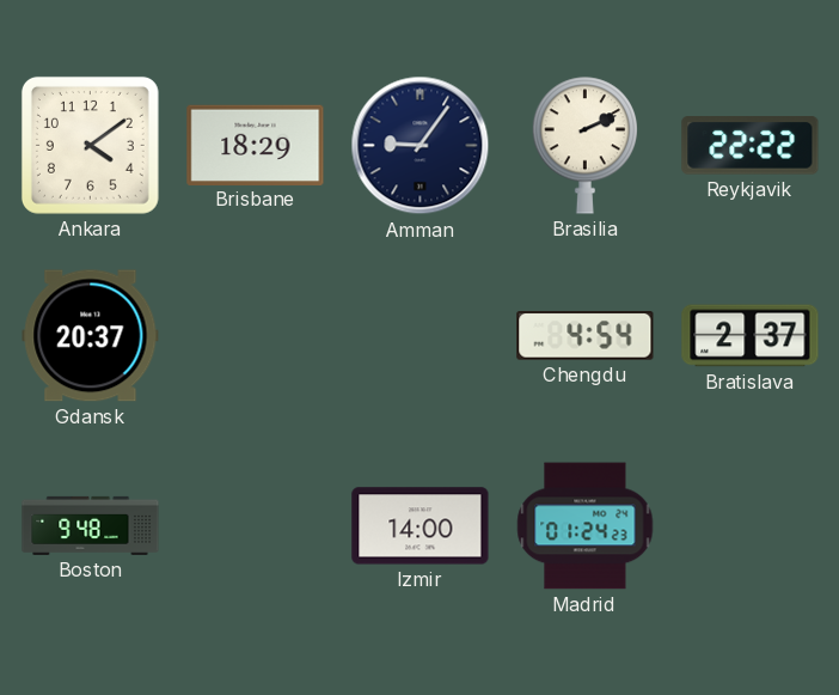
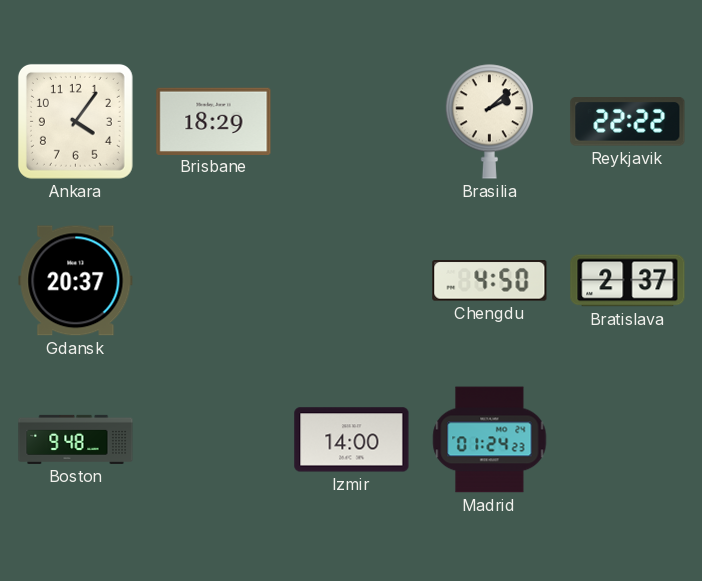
Ankara: 4:09 -> 4:06
Amman: 9:06 -> none
Brasilia: 2:11 -> 2:08
Chengdu: 4:54 -> 4:50
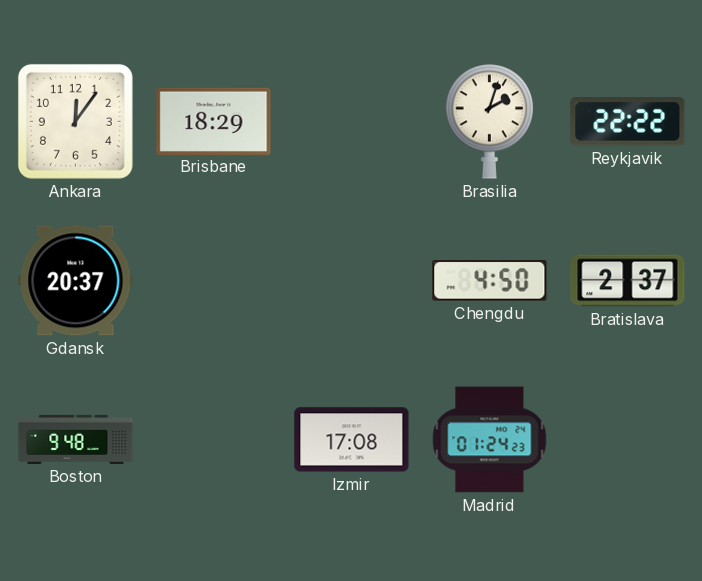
Ankara: 4:06 -> 12:06
Brasilia: 2:08 -> 2:03
Izmir: 14:00 -> 17:08
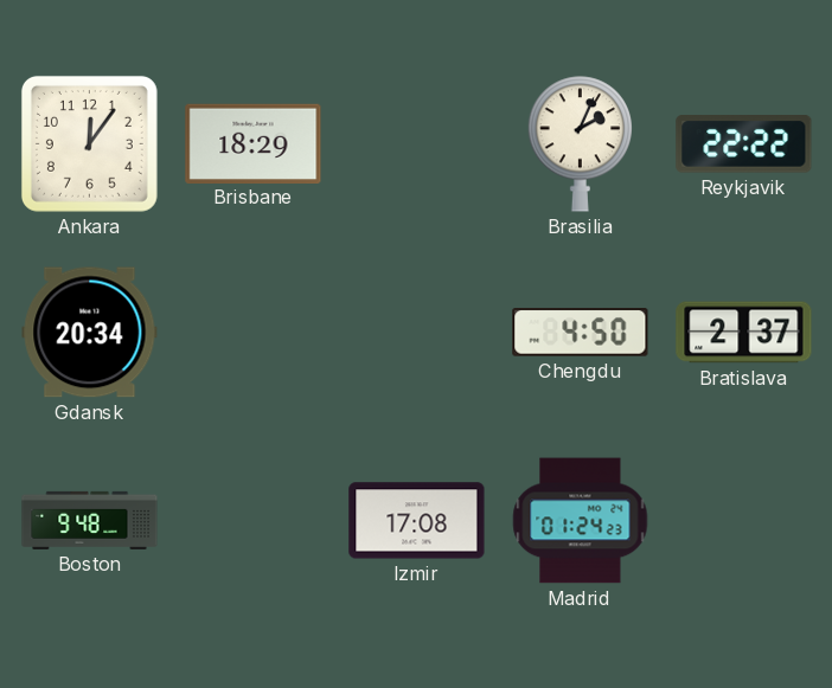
Brasilia: 2:03 -> 2:04
Gdansk: 20:37 -> 20:34
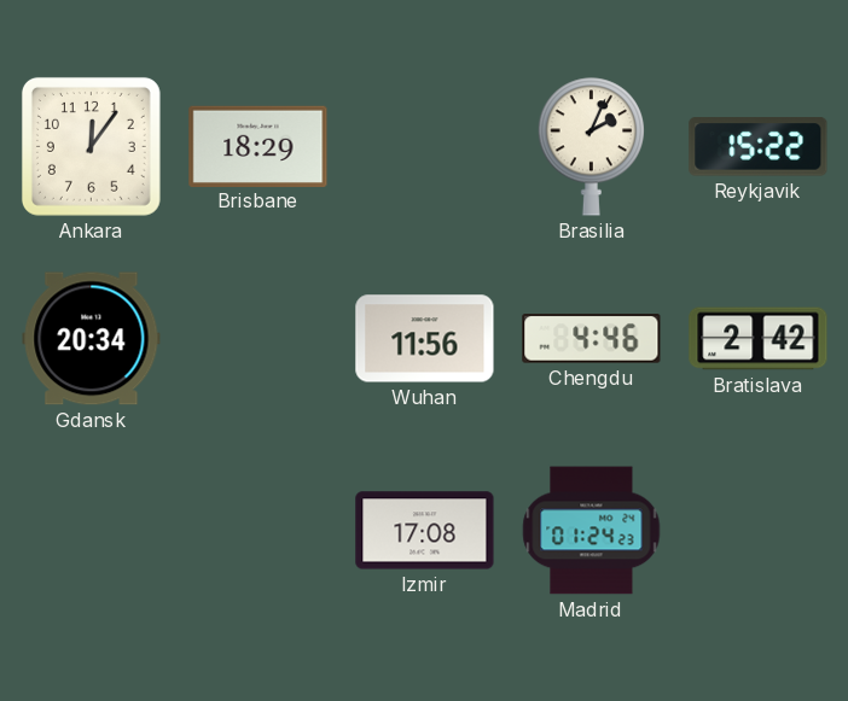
Reykjavik: 22:22 -> 15:22
Wuhan: none -> 11:56
Chengdu: 4:50 -> 4:46
Bratislava: 2:37 -> 2:42
Boston: 9:48 -> none
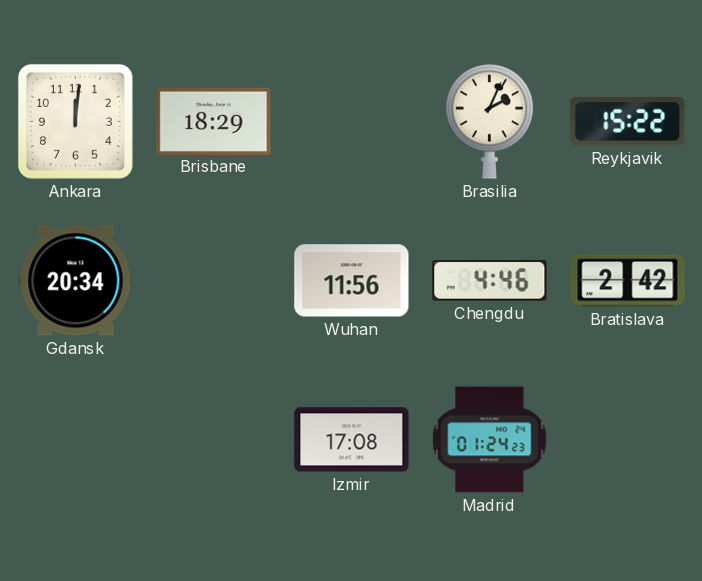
Ankara: 12:06 -> 12:01
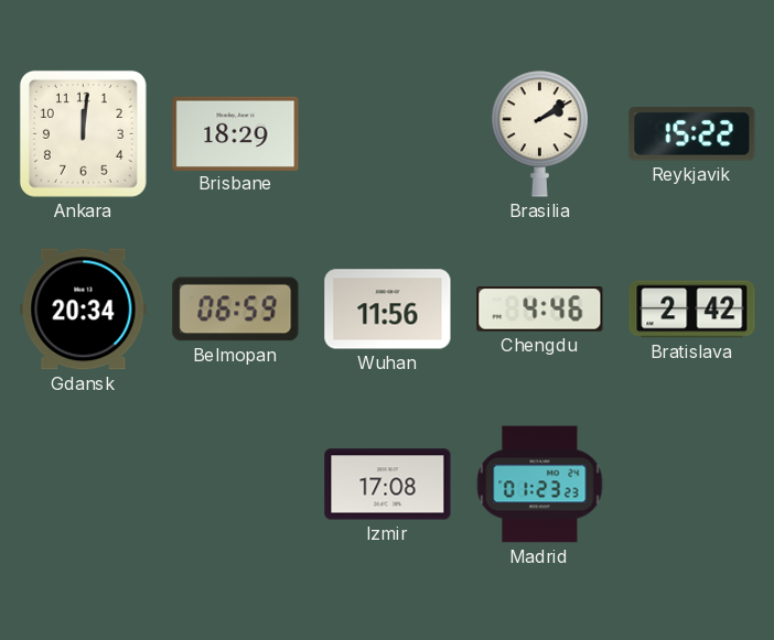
Brasilia: 2:04 -> 2:09
Belmopan: none -> 06:59
Madrid: 01:24 -> 01:23
